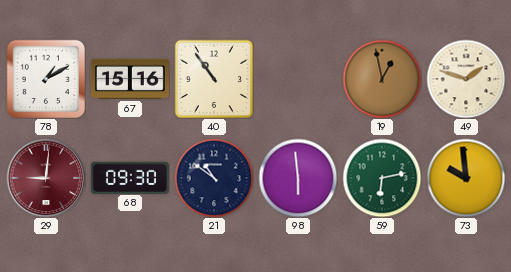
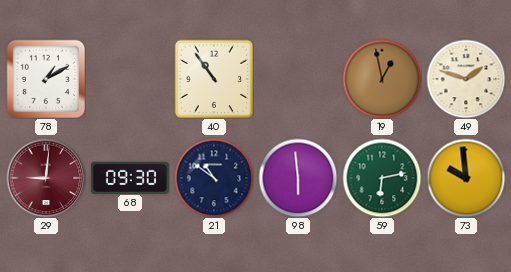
67: 15:16 -> none
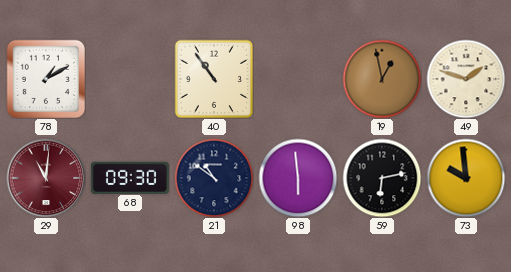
29: 9:01 -> 11:01
59 dial: green -> black
